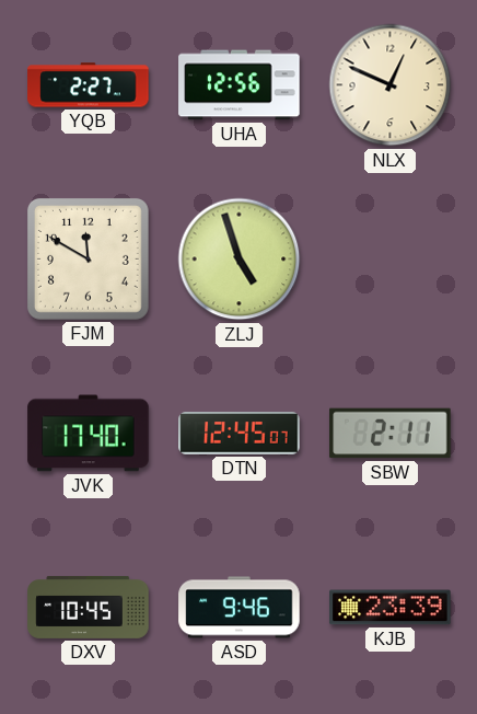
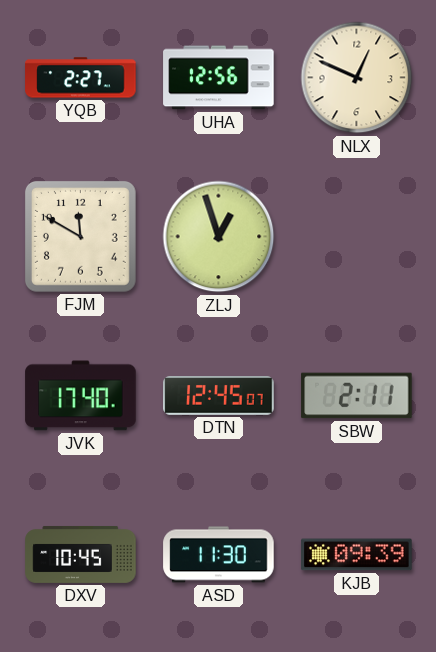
ZLJ: 4:57 -> 12:57
ASD: 9:46 -> 11:30
KJB: 23:39 -> 09:39
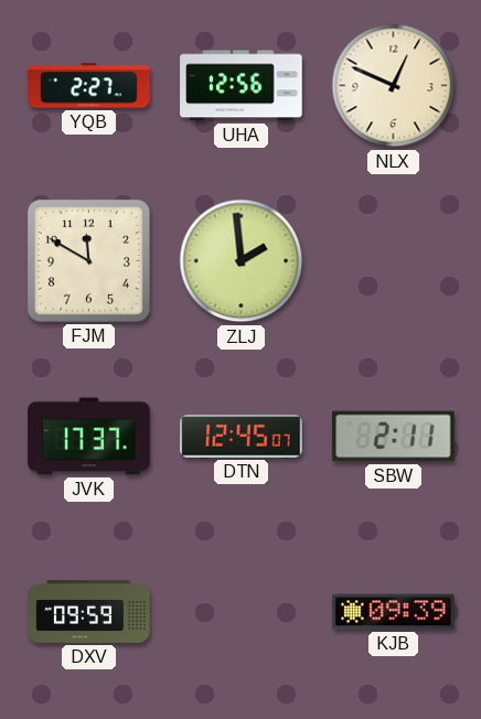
ZLJ: 12:57 -> 1:59
JVK: 17:40 -> 17:37
DXV: 10:45 -> 09:59
ASD: 11:30 -> none
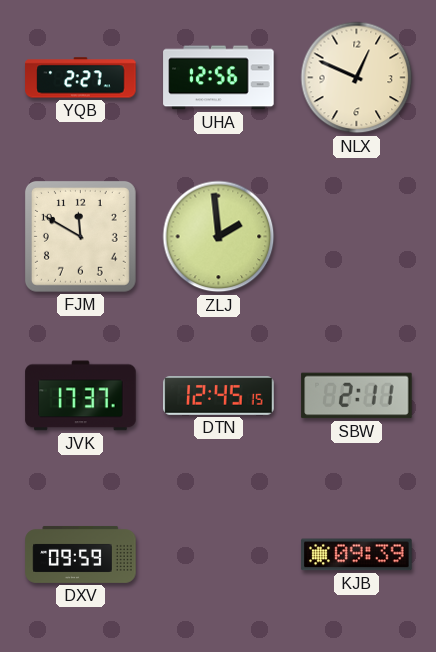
DTN: 12:45:07 -> 12:45:15
